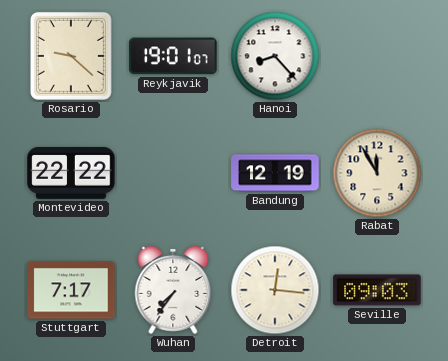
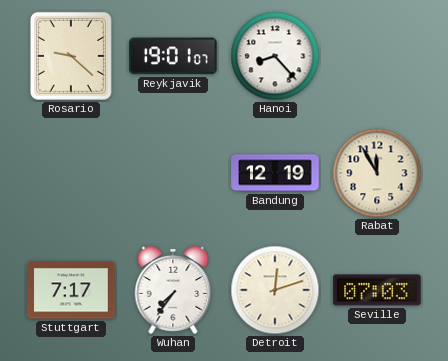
Montevideo: 22:22 -> none
Detroit: 12:16 -> 12:12
Seville: 09:03 -> 07:03
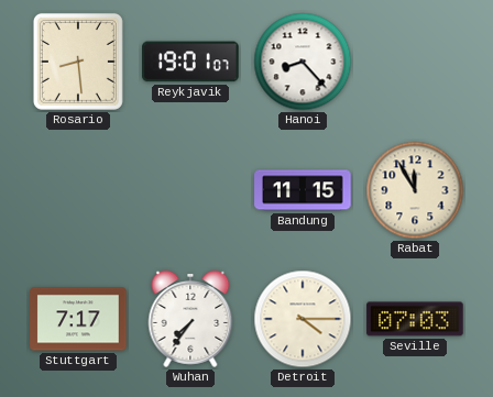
Rosario: 9:22 -> 8:29
Bandung: 12:19 -> 11:15
Detroit: 12:12 -> 4:15
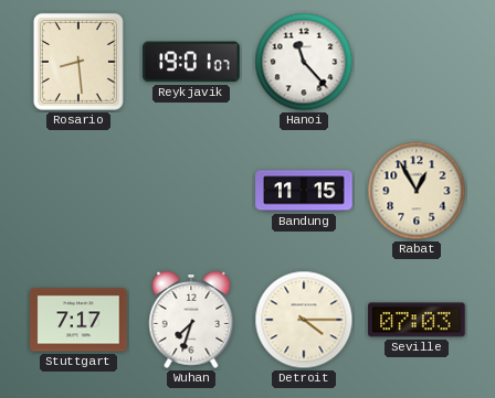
Hanoi: 8:23 -> 11:23
Rabat: 11:55 -> 12:55
Wuhan: 7:36 -> 7:33
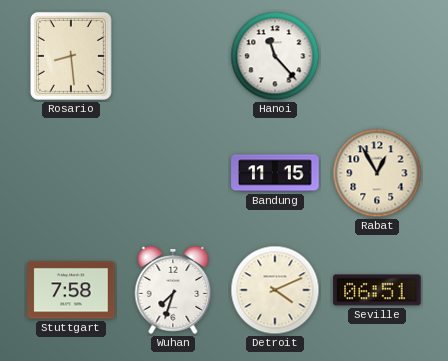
Reykjavik: 19:01 -> none
Stuttgart: 7:17 -> 7:58
Detroit: 4:15 -> 4:11
Seville: 07:03 -> 06:51
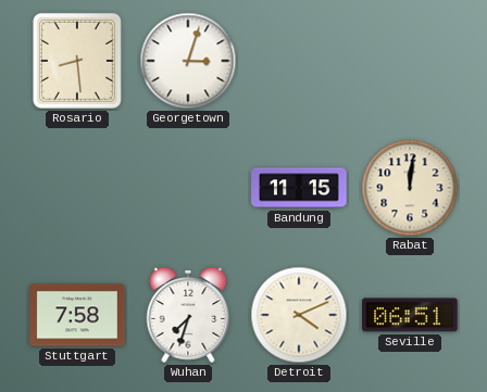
Georgetown: none -> 3:03
Hanoi: 11:23 -> none
Rabat: 12:55 -> 12:01
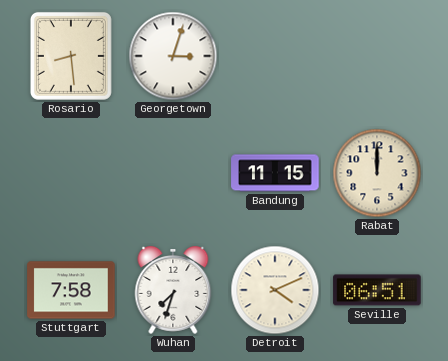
Rabat: 12:01 -> 12:00
